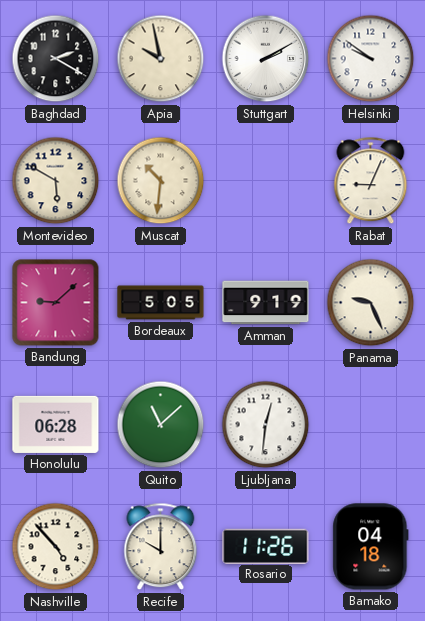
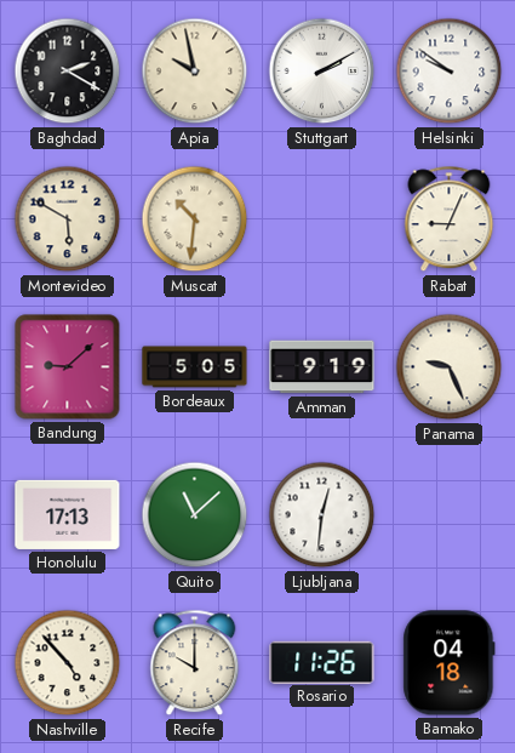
Honolulu: 06:28 -> 17:13
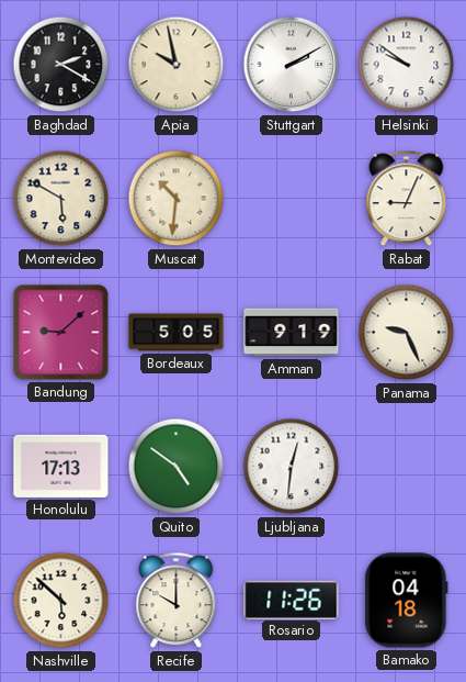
Quito: 11:08 -> 4:51
Nashville: 4:53 -> 5:52
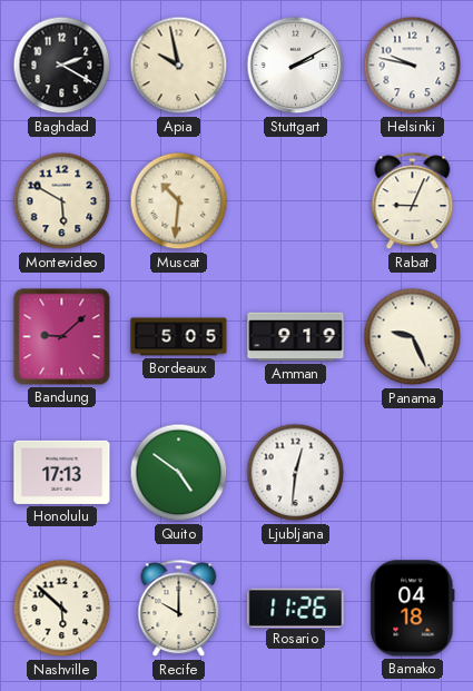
Helsinki: 9:51 -> 9:47
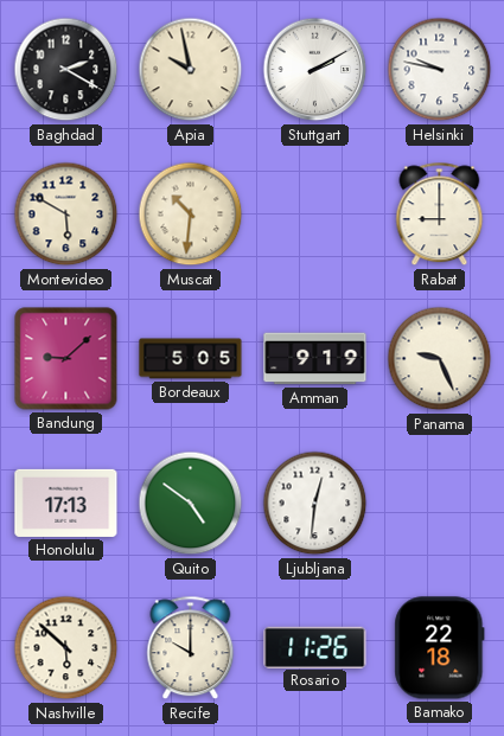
Rabat: 9:04 -> 9:00
Bamako: 04:18 -> 22:18
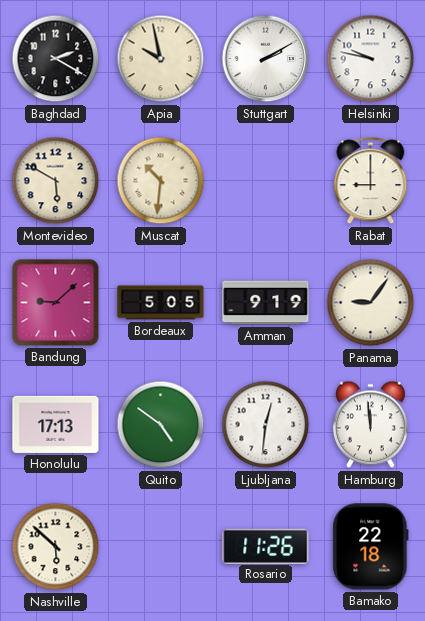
Panama: 9:26 -> 9:06
Hamburg: none -> 11:59
Recife: 10:00 -> none
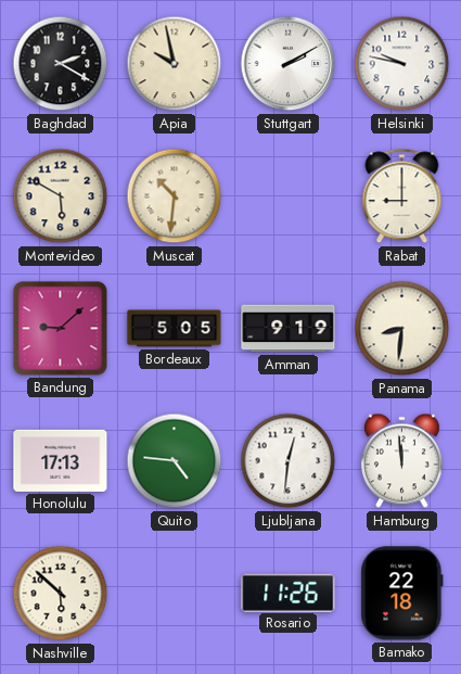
Panama: 9:06 -> 8:31
Quito: 4:51 -> 4:46
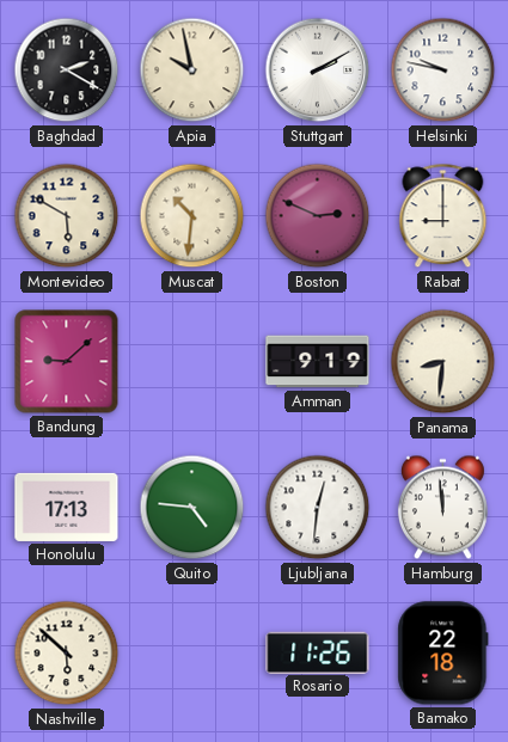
Boston: none -> 2:49
Bordeaux: 5:05 -> none
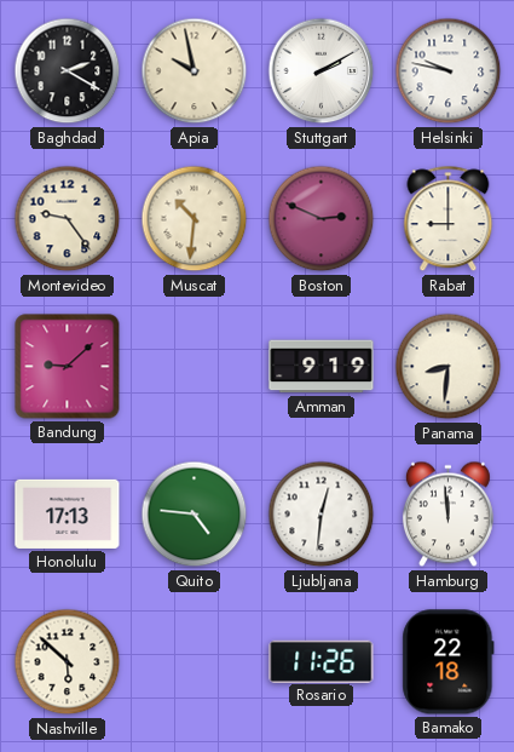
Montevideo: 5:50 -> 9:24
